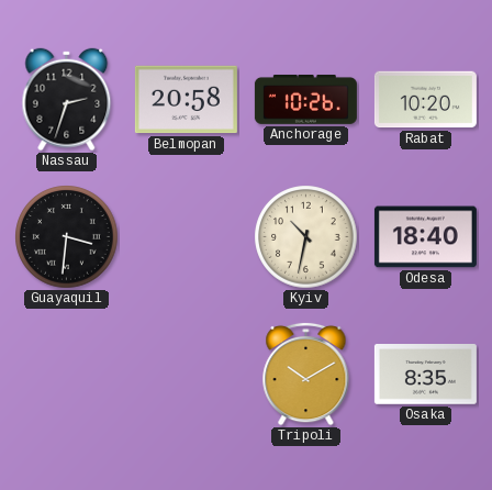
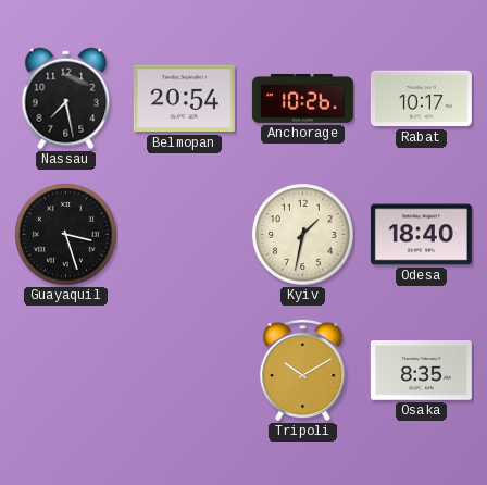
Nassau: 2:33 -> 7:28
Belmopan: 20:58 -> 20:54
Rabat: 10:20 -> 10:17
Guayaquil: 3:31 -> 3:27
Kyiv: 10:32 -> 1:32
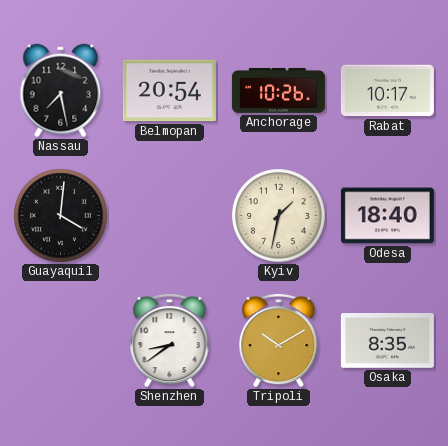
Guayaquil: 3:27 -> 4:01
Shenzhen: none -> 8:39
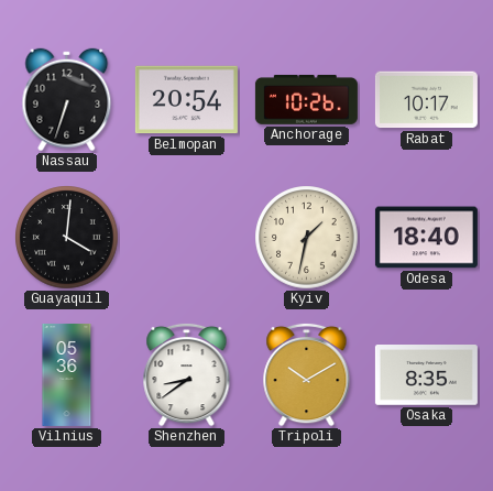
Nassau: 7:28 -> 6:33
Vilnius: none -> 05:36
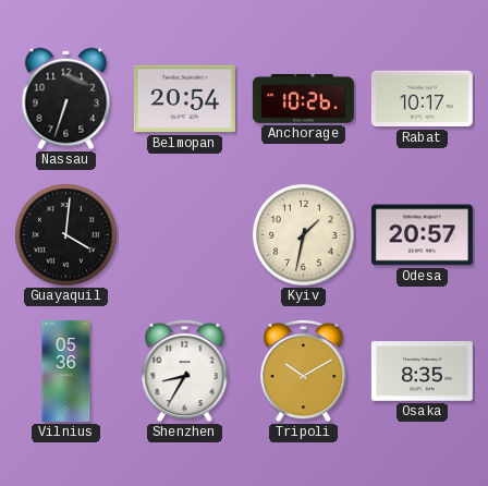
Odesa: 18:40 -> 20:57
Shenzhen: 8:39 -> 8:35
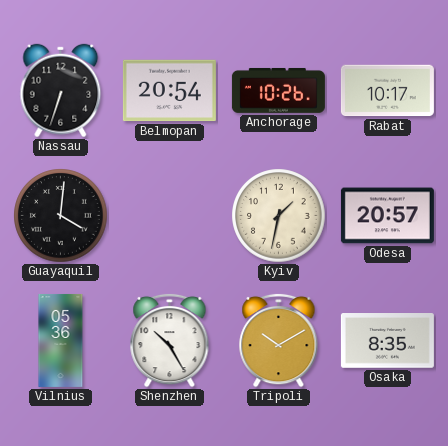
Shenzhen: 8:35 -> 10:25
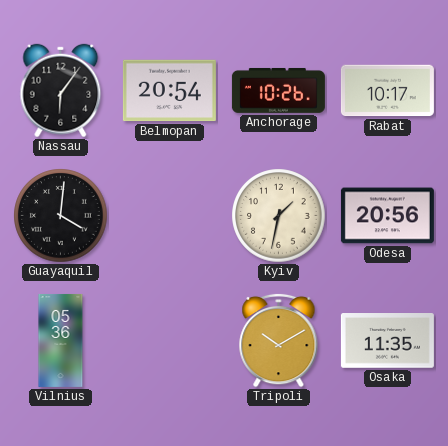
Nassau: 6:33 -> 6:06
Odesa: 20:57 -> 20:56
Shenzhen: 10:25 -> none
Osaka: 8:35 -> 11:35
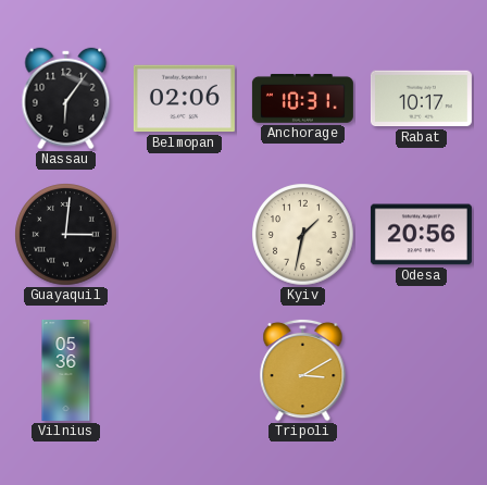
Belmopan: 20:54 -> 02:06
Anchorage: 10:26 -> 10:31
Guayaquil: 4:01 -> 3:01
Tripoli: 10:10 -> 3:10
Osaka: 11:35 -> none
